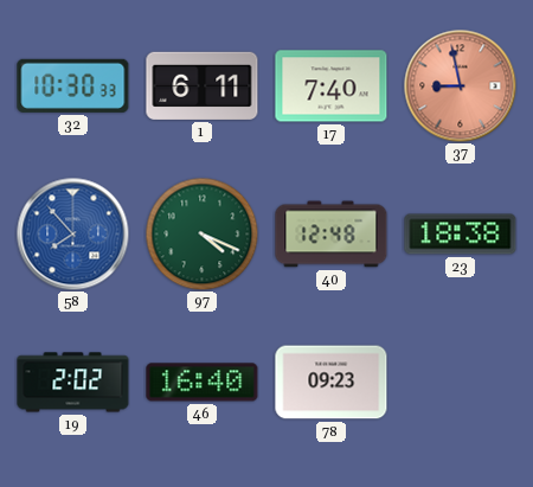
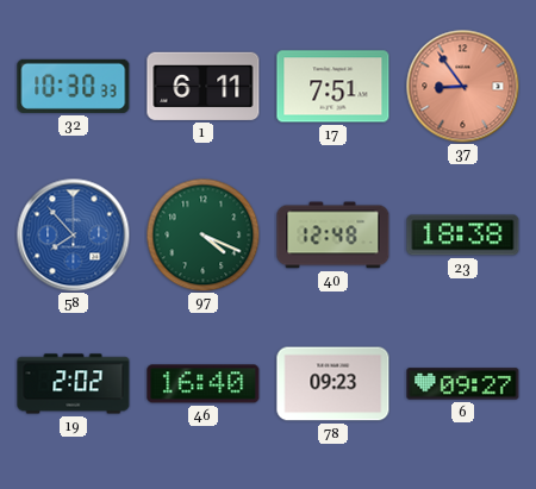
17: 7:40 -> 7:51
37: 8:58 -> 8:54
6: none -> 09:27
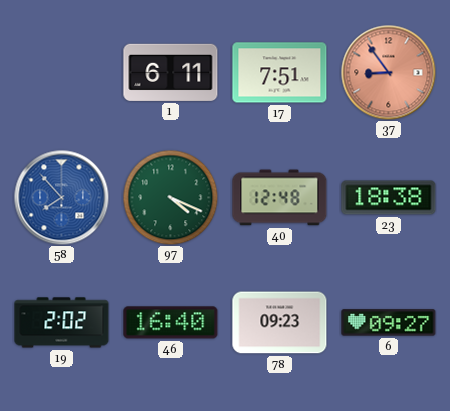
32: 10:30 -> none
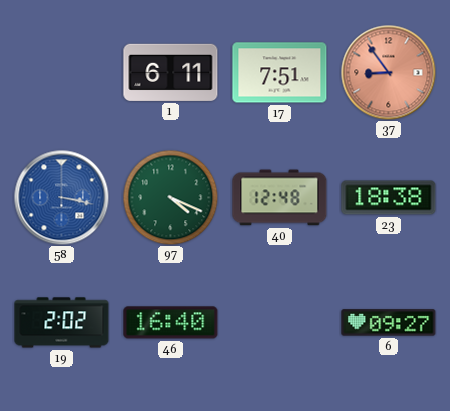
58: 7:53 -> 3:17
78: 09:23 -> none
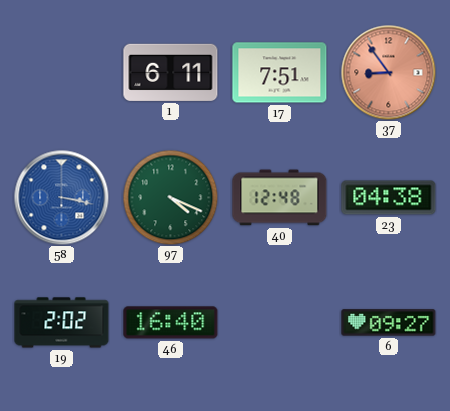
23: 18:38 -> 04:38
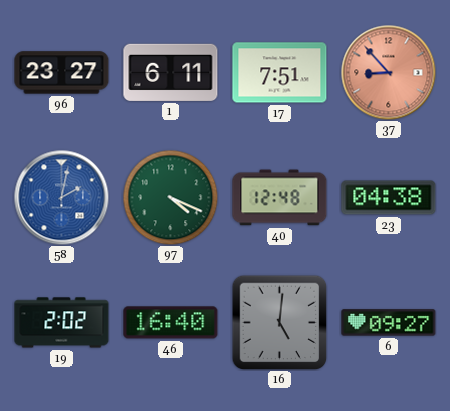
96: none -> 23:27
37: 8:54 -> 8:53
58: 3:17 -> 2:02
16: none -> 5:01
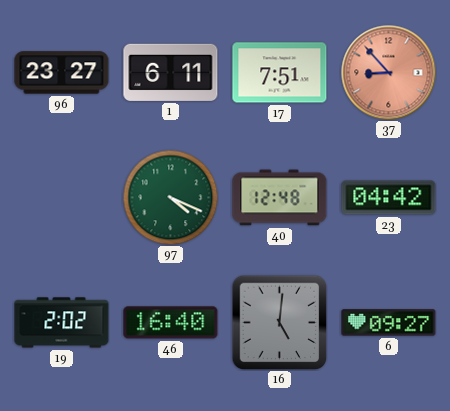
58: 2:02 -> none
23: 04:38 -> 04:42
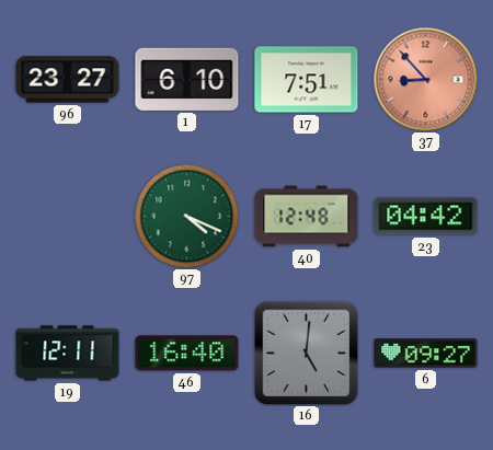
1: 6:11 -> 6:10
19: 2:02 -> 12:11
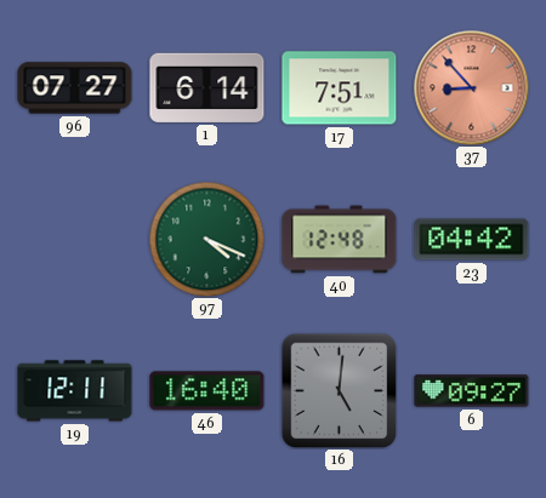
96: 23:27 -> 07:27
1: 6:10 -> 6:14
